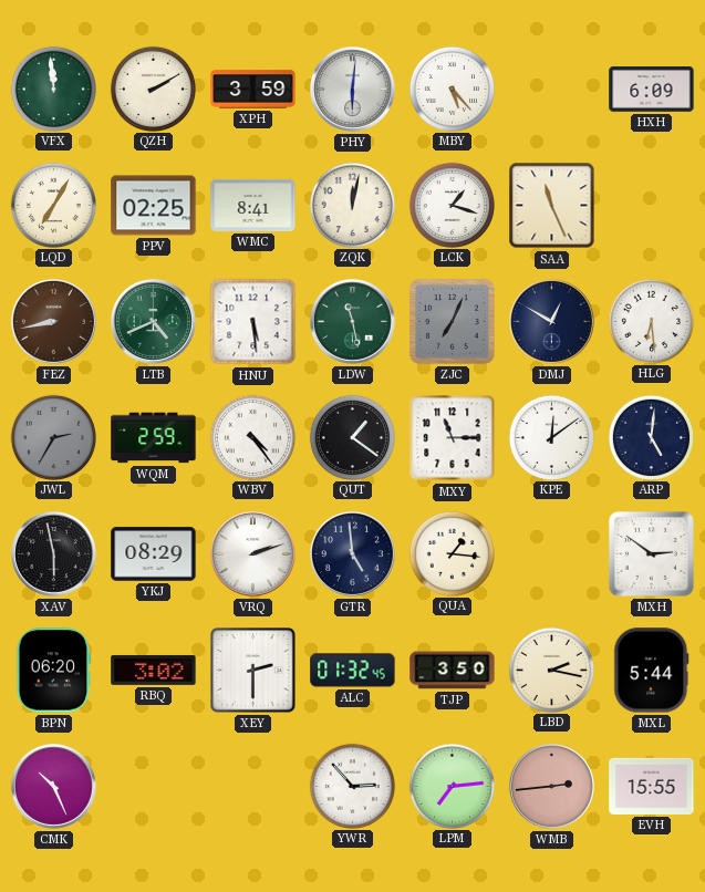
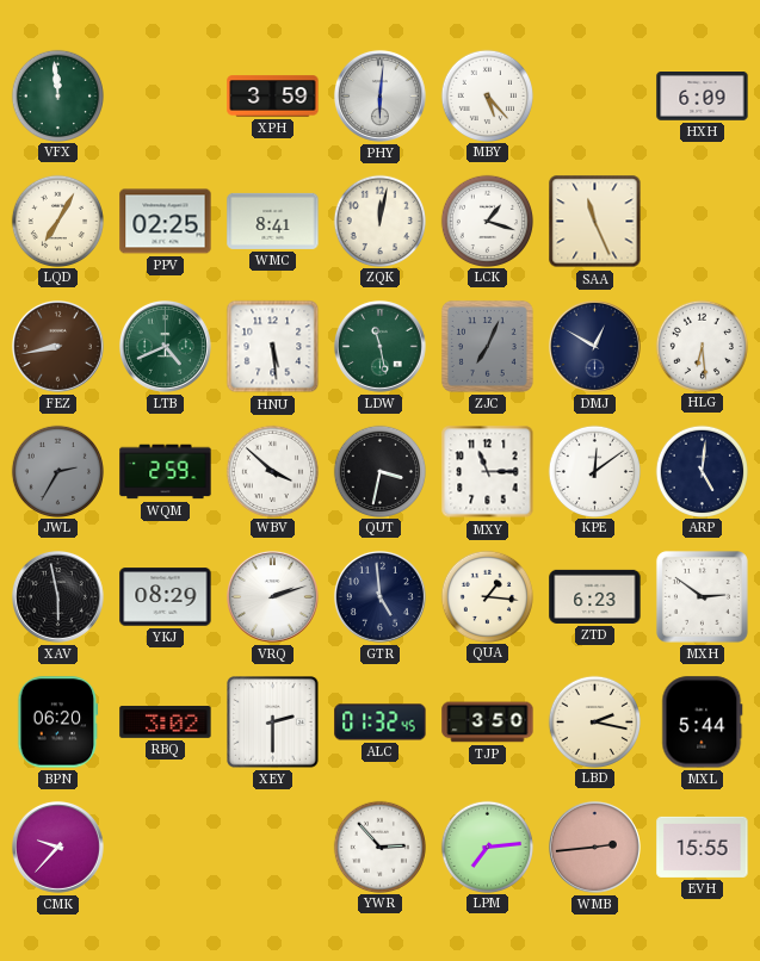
QZH: 2:10 -> none
WBV: 4:24 -> 3:52
QUT: 1:21 -> 3:32
ZTD: none -> 6:23
CMK: 10:26 -> 9:37
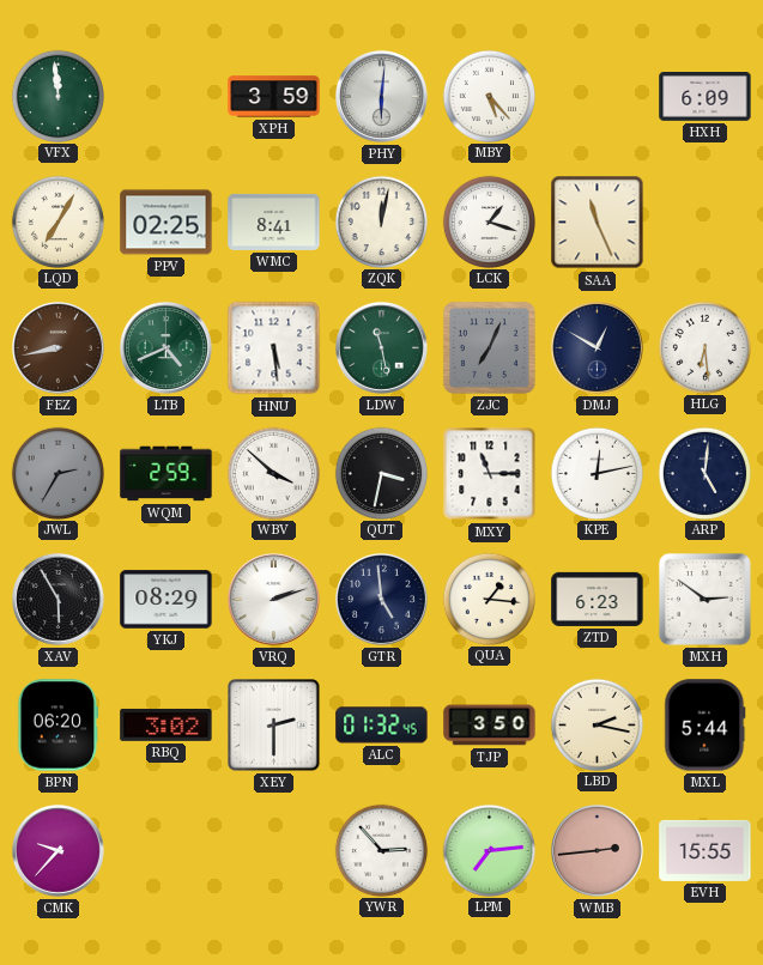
KPE: 12:09 -> 12:13
XAV: 5:58 -> 5:55
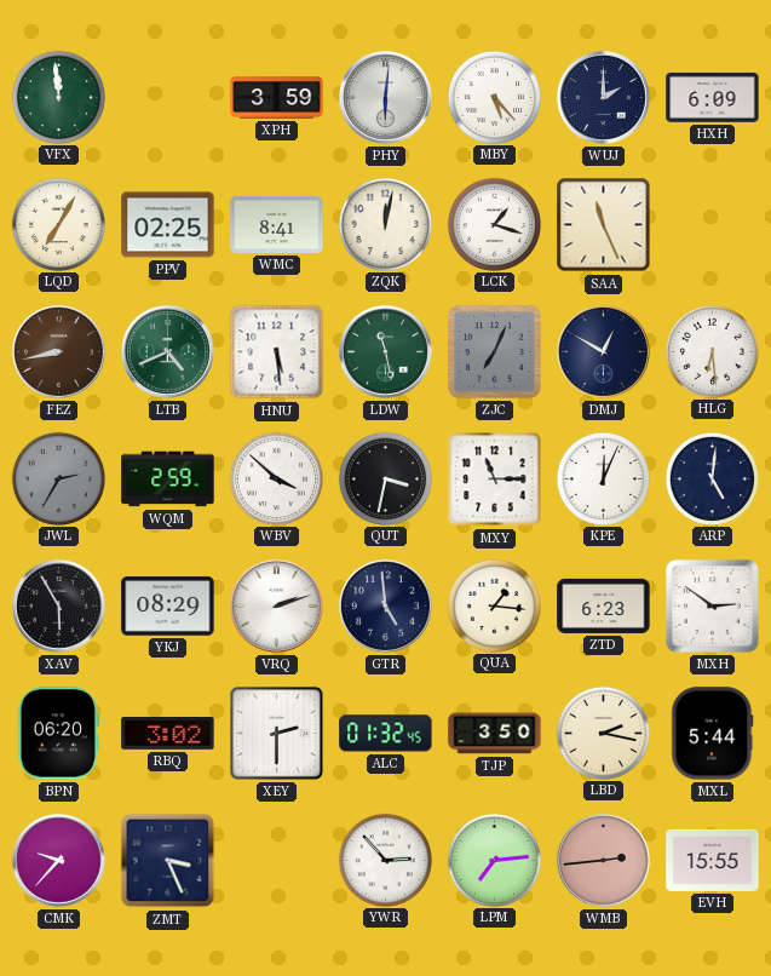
WUJ: none -> 2:00
KPE: 12:13 -> 12:04
ZMT: none -> 3:26
